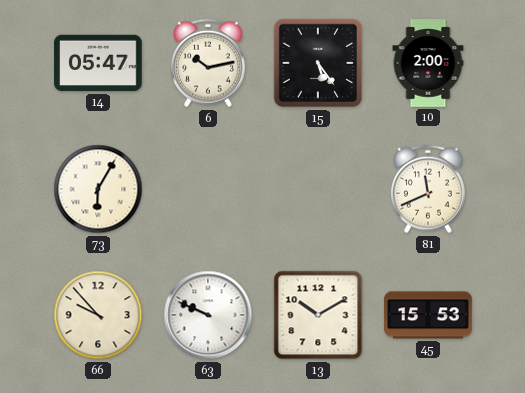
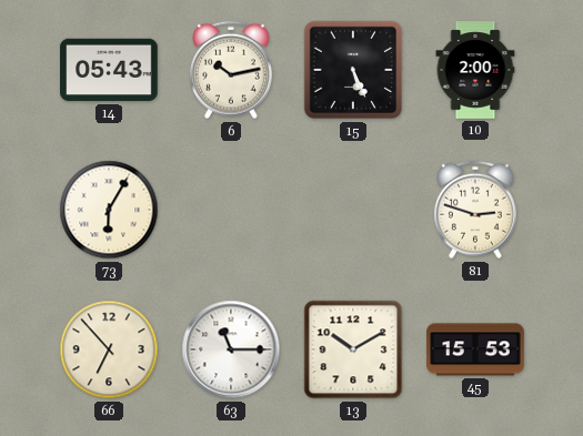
14: 05:47 -> 05:43
15: 5:24 -> 5:26
81: 11:41 -> 2:48
66: 9:53 -> 6:53
63: 9:49 -> 11:15
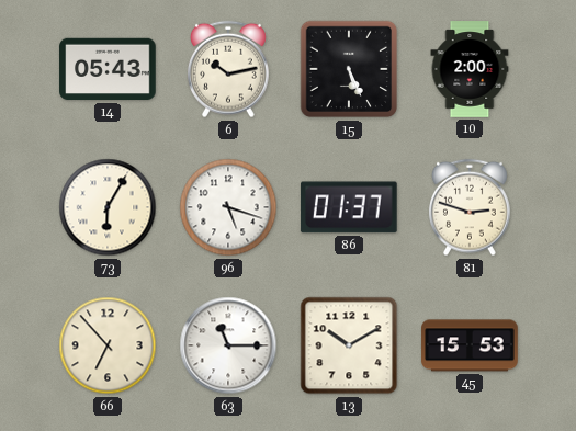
96: none -> 5:18
86: none -> 01:37
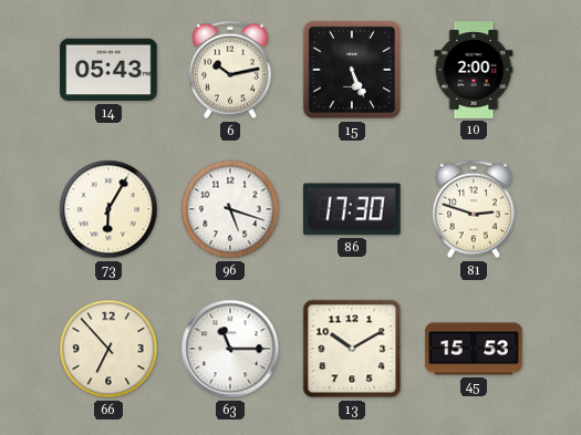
86: 01:37 -> 17:30
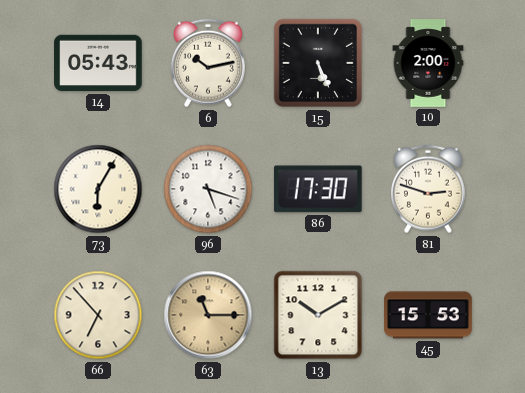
63 dial: white -> champagne
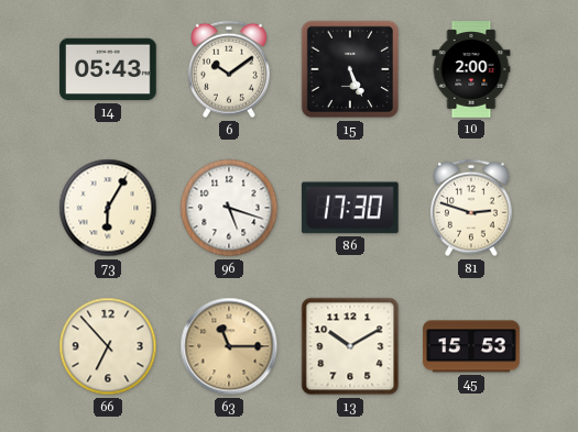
6: 10:13 -> 10:09
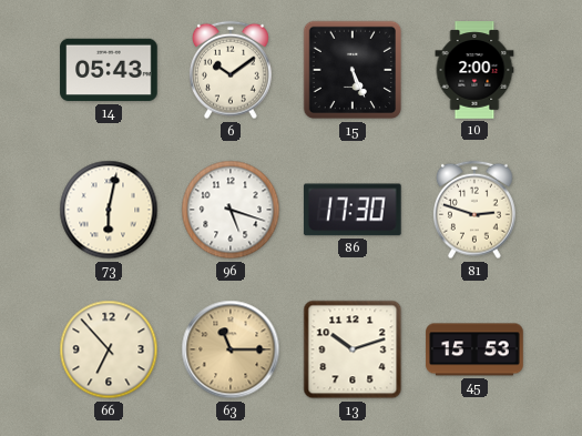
73: 6:05 -> 6:02
13: 10:10 -> 10:12
